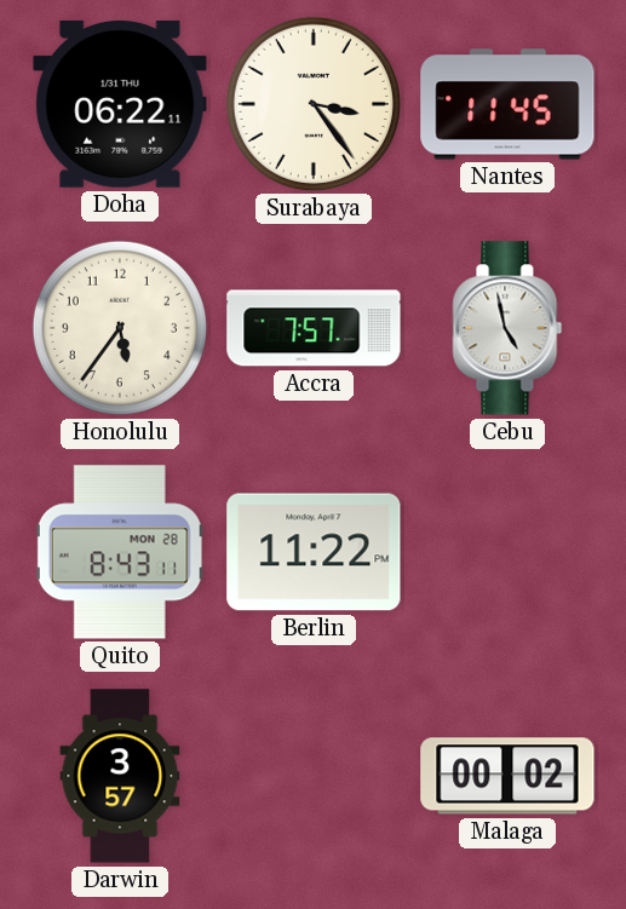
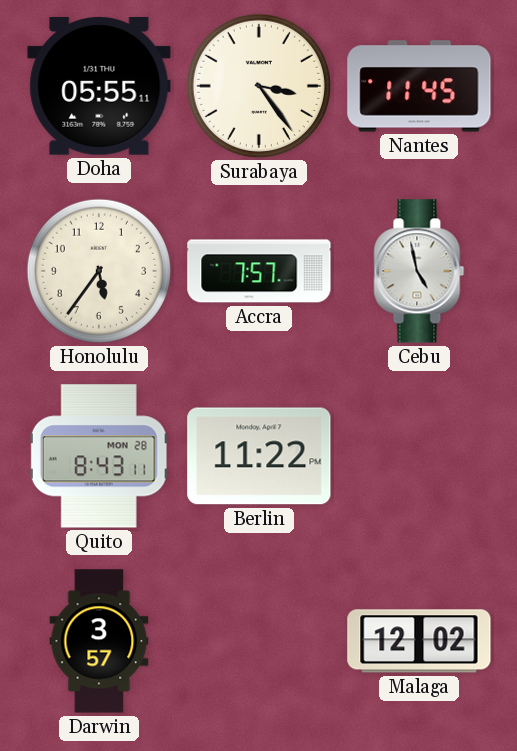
Doha: 06:22 -> 05:55
Malaga: 00:02 -> 12:02
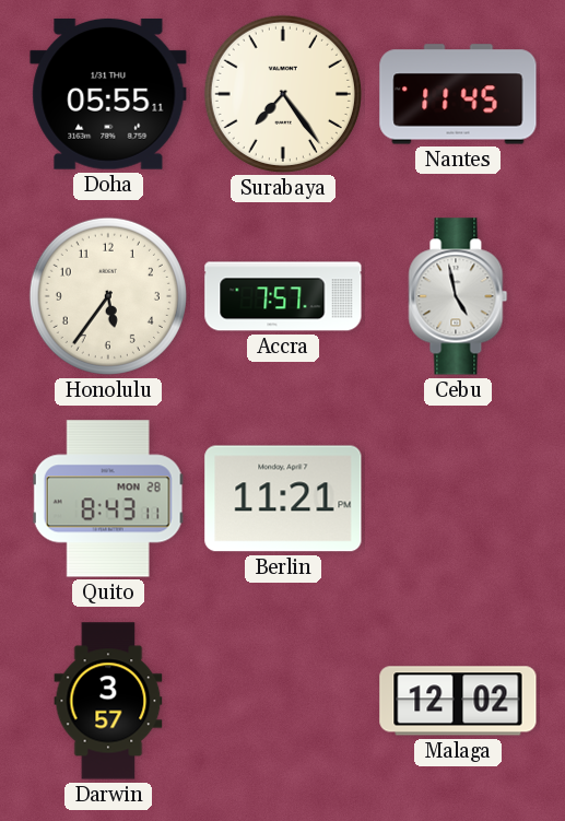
Surabaya: 3:24 -> 7:24
Berlin: 11:22 -> 11:21
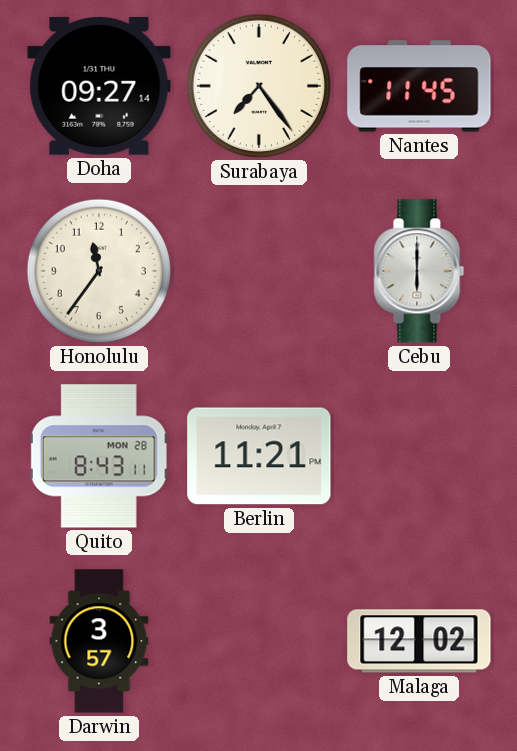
Doha: 05:55 -> 09:27
Honolulu: 5:36 -> 11:36
Accra: 7:57 -> none
Cebu: 4:58 -> 6:00
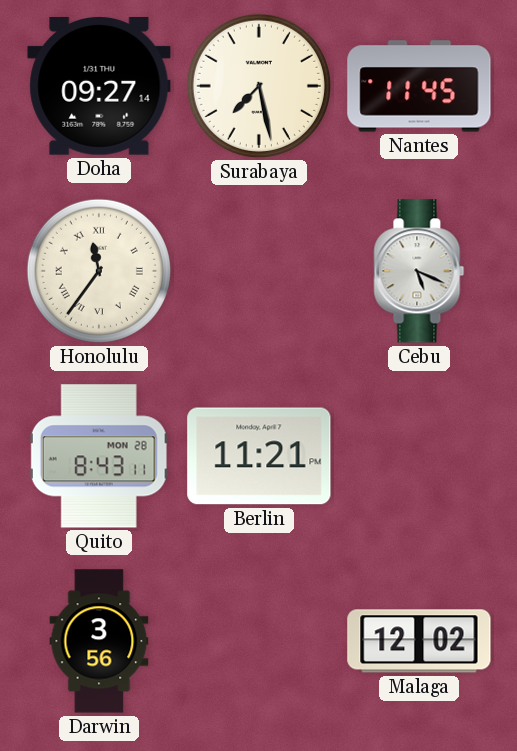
Surabaya: 7:24 -> 7:28
Honolulu numerals: Arabic -> Roman
Cebu: 6:00 -> 5:19
Darwin: 3:57 -> 3:56
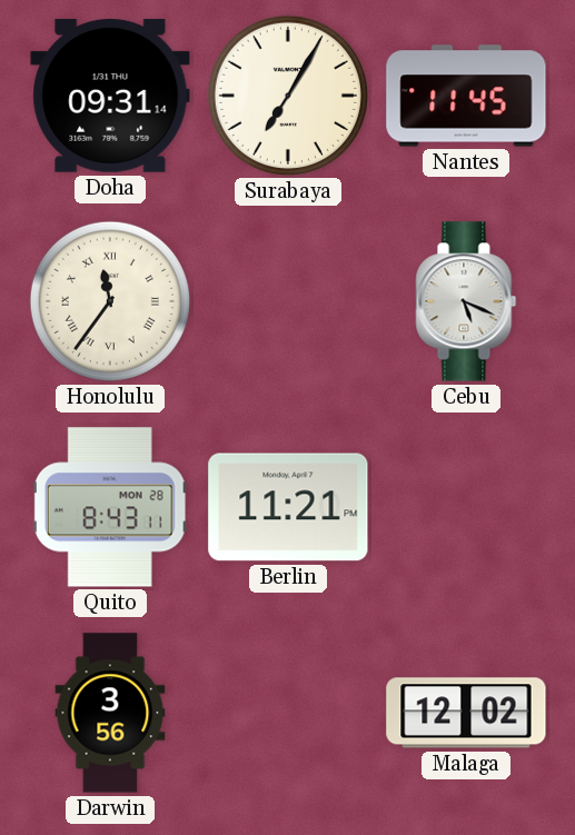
Doha: 09:27 -> 09:31
Surabaya: 7:28 -> 7:05
